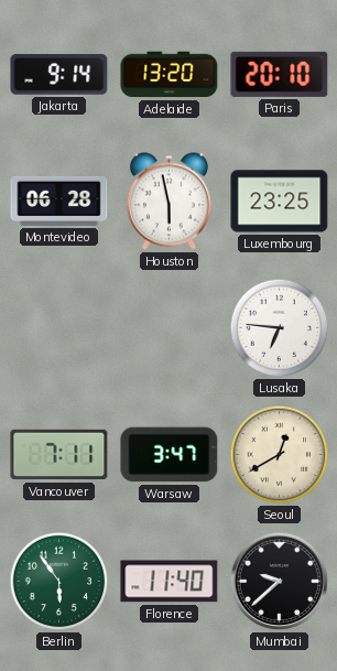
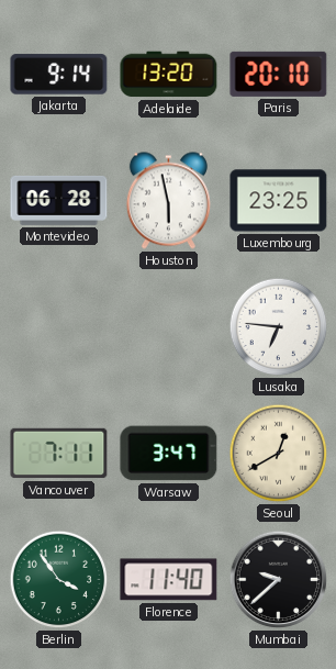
Berlin: 5:54 -> 3:54
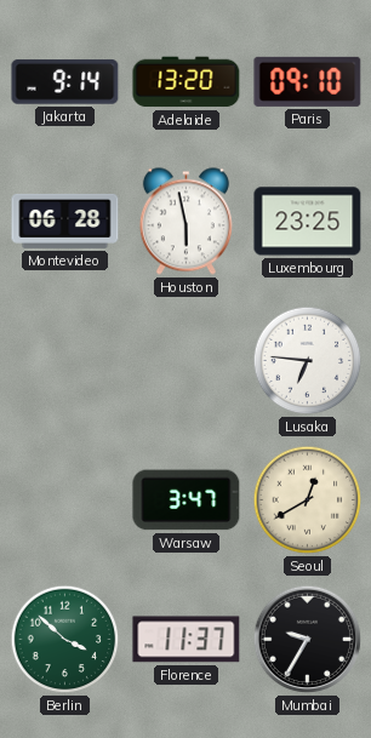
Paris: 20:10 -> 09:10
Vancouver: 7:11 -> none
Berlin: 3:54 -> 3:52
Florence: 11:40 -> 11:37
Mumbai: 9:38 -> 9:35
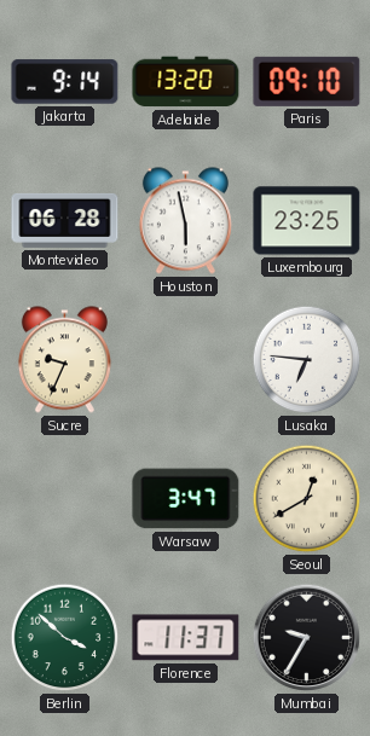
Sucre: none -> 9:34
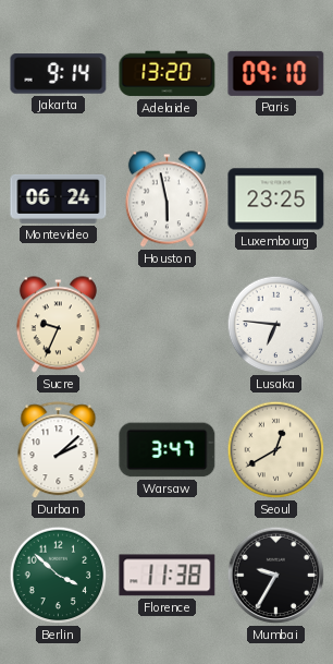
Montevideo: 06:28 -> 06:24
Durban: none -> 2:08
Florence: 11:37 -> 11:38
